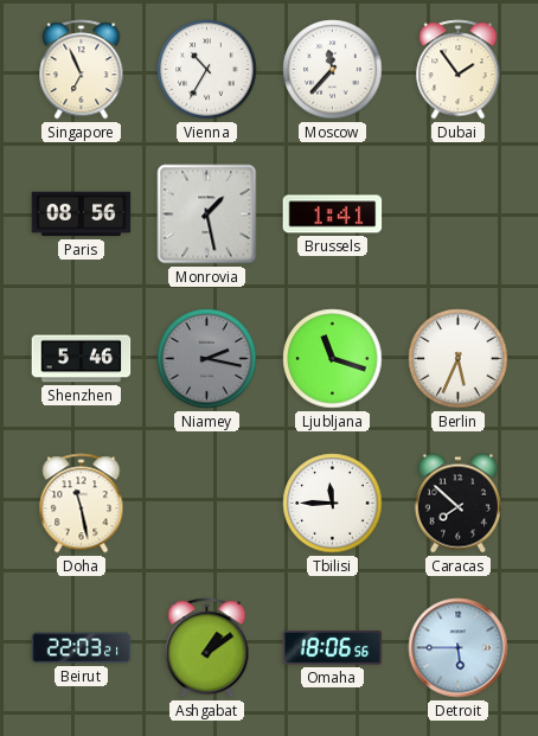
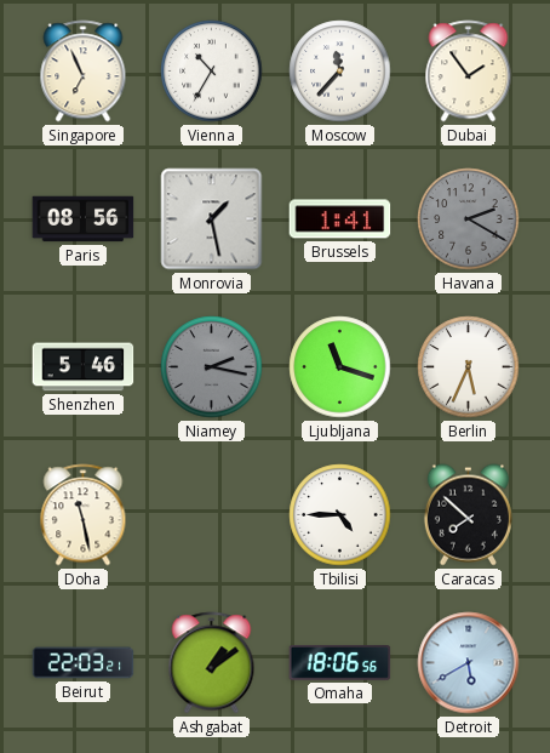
Havana: none -> 2:20
Tbilisi: 11:45 -> 4:45
Detroit: 5:45 -> 5:40
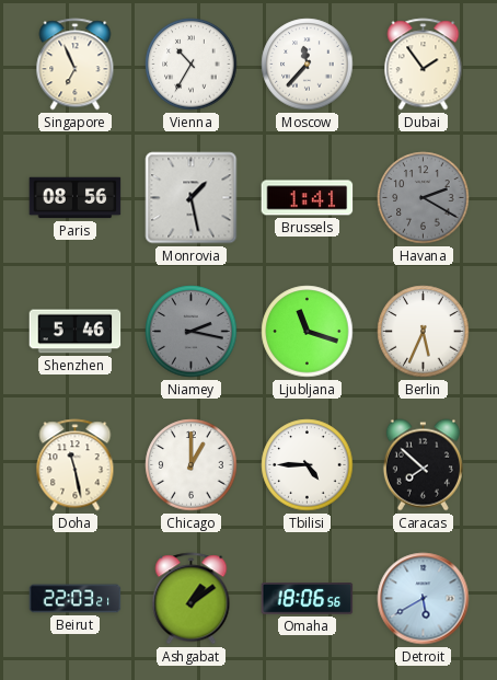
Chicago: none -> 1:00
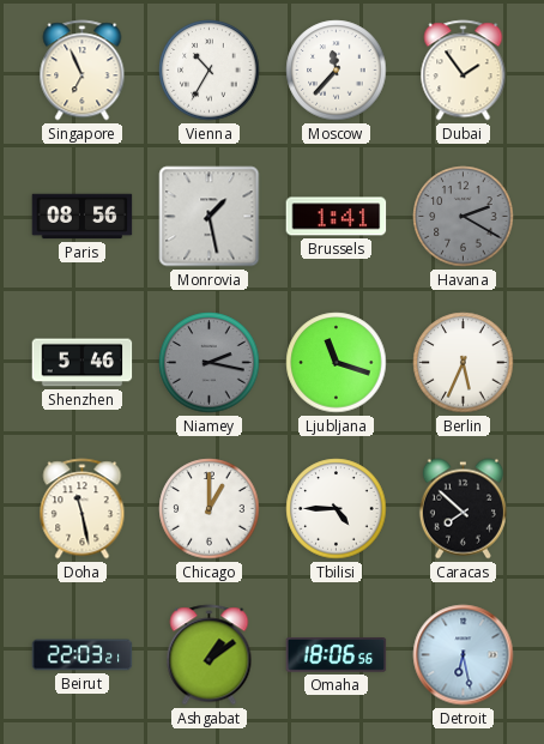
Detroit: 5:40 -> 6:28
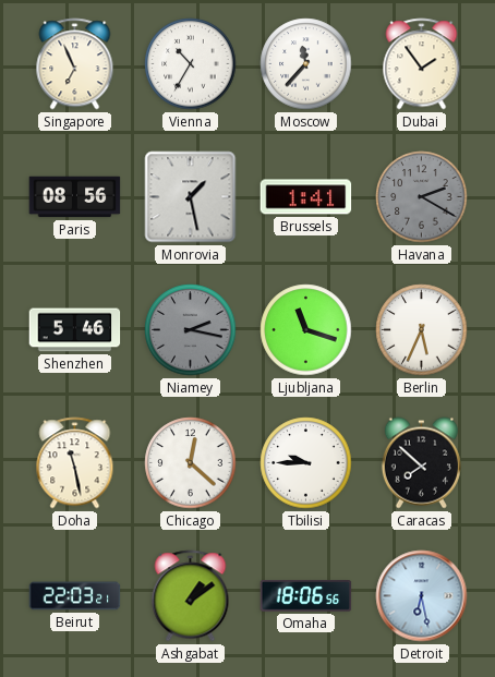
Chicago: 1:00 -> 12:22
Tbilisi: 4:45 -> 9:45
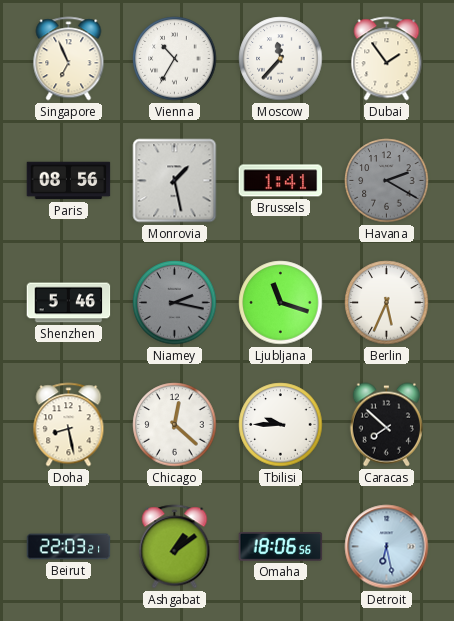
Doha: 11:28 -> 8:28
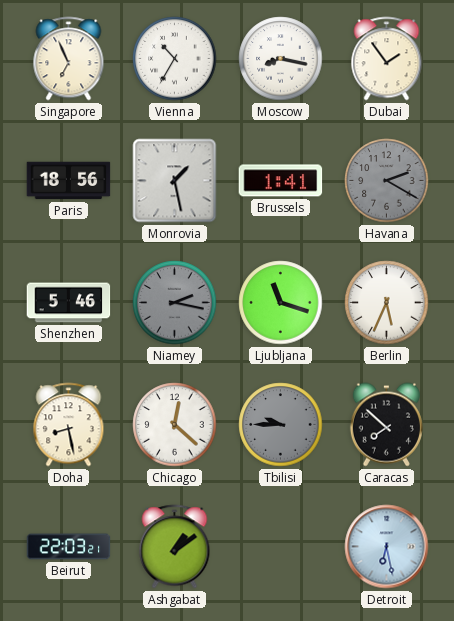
Moscow: 11:37 -> 8:17
Paris: 08:56 -> 18:56
Tbilisi dial: white -> grey
Omaha: 18:06 -> none
